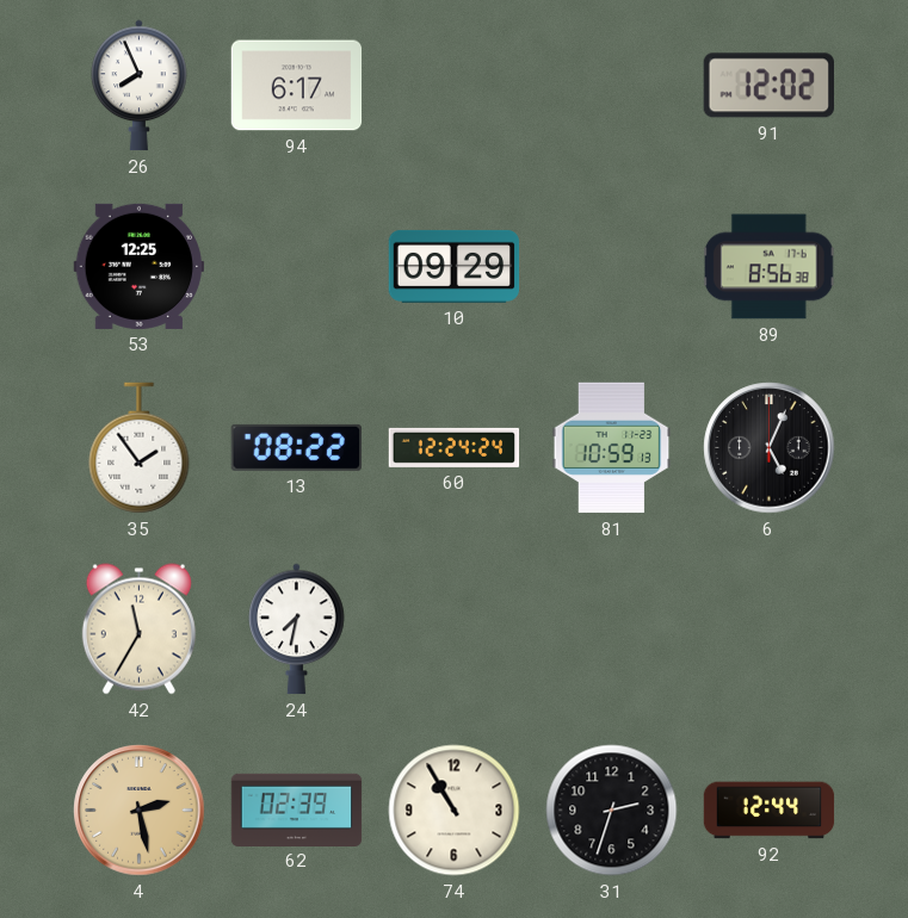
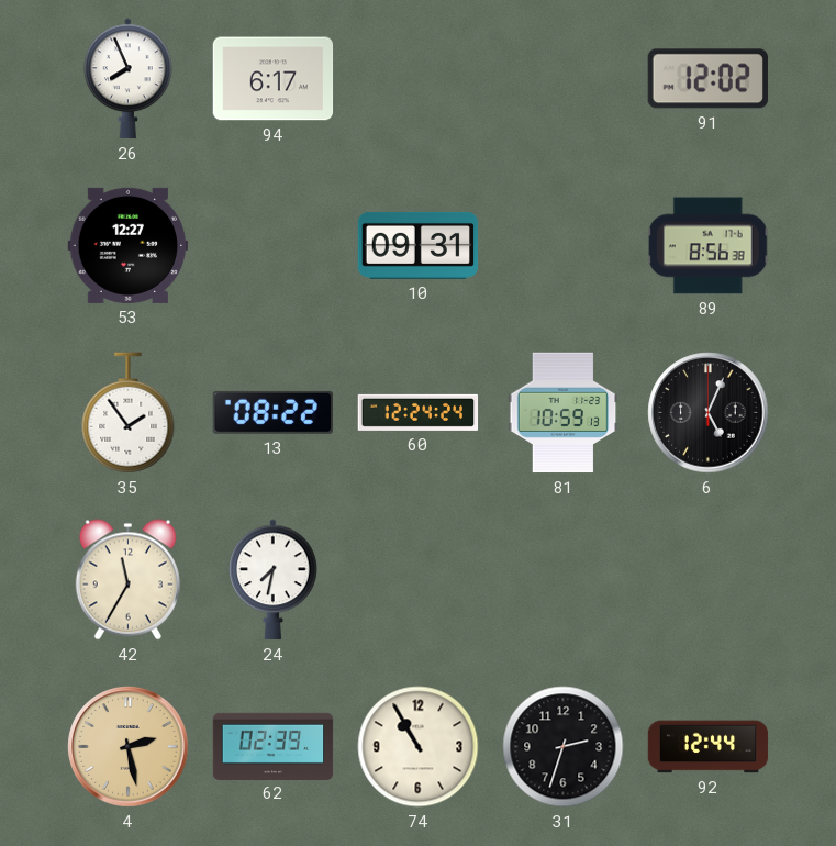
53: 12:25 -> 12:27
10: 09:29 -> 09:31
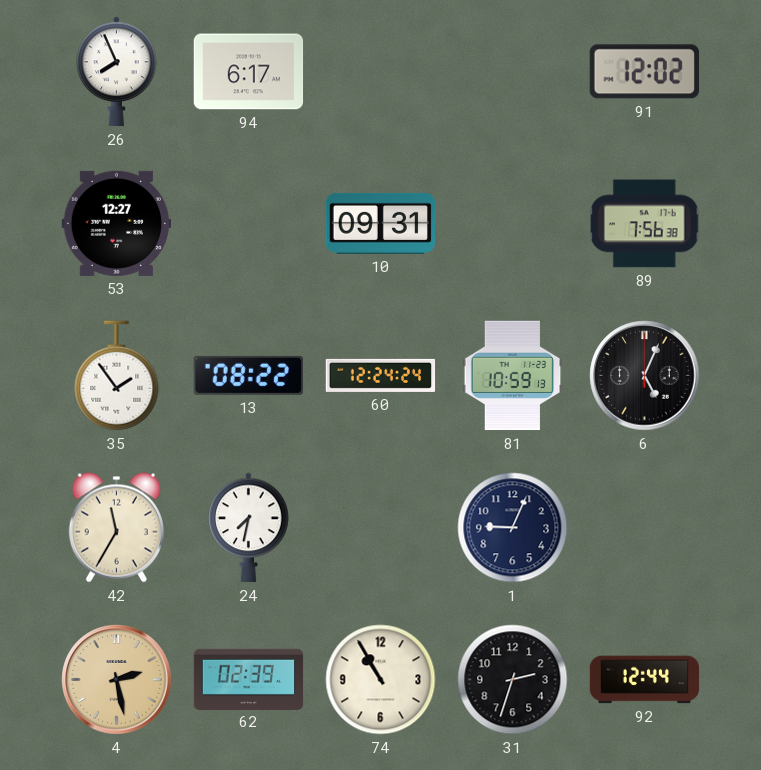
89: 8:56 -> 7:56
1: none -> 9:04
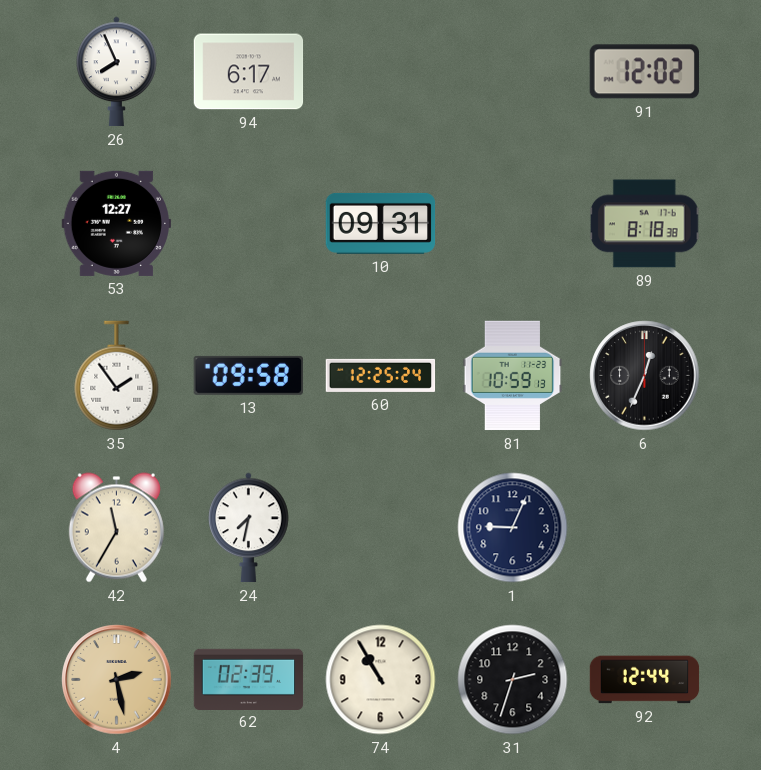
89: 7:56 -> 8:18
13: 08:22 -> 09:58
60: 12:24 -> 12:25
6: 5:04 -> 12:34
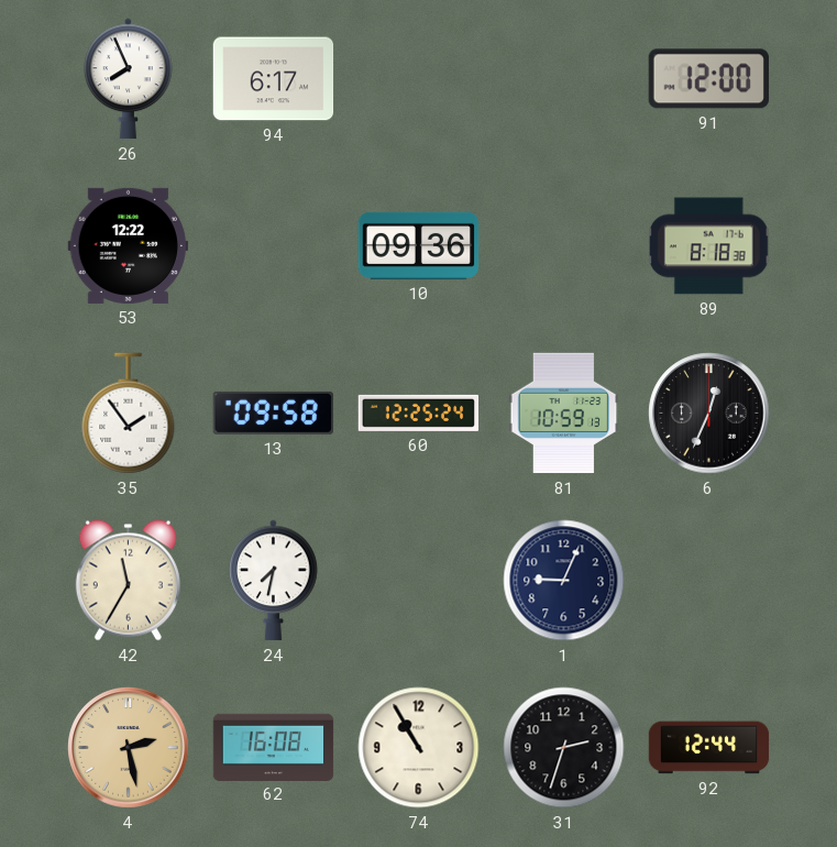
91: 12:02 -> 12:00
53: 12:27 -> 12:22
10: 09:31 -> 09:36
62: 02:39 -> 16:08
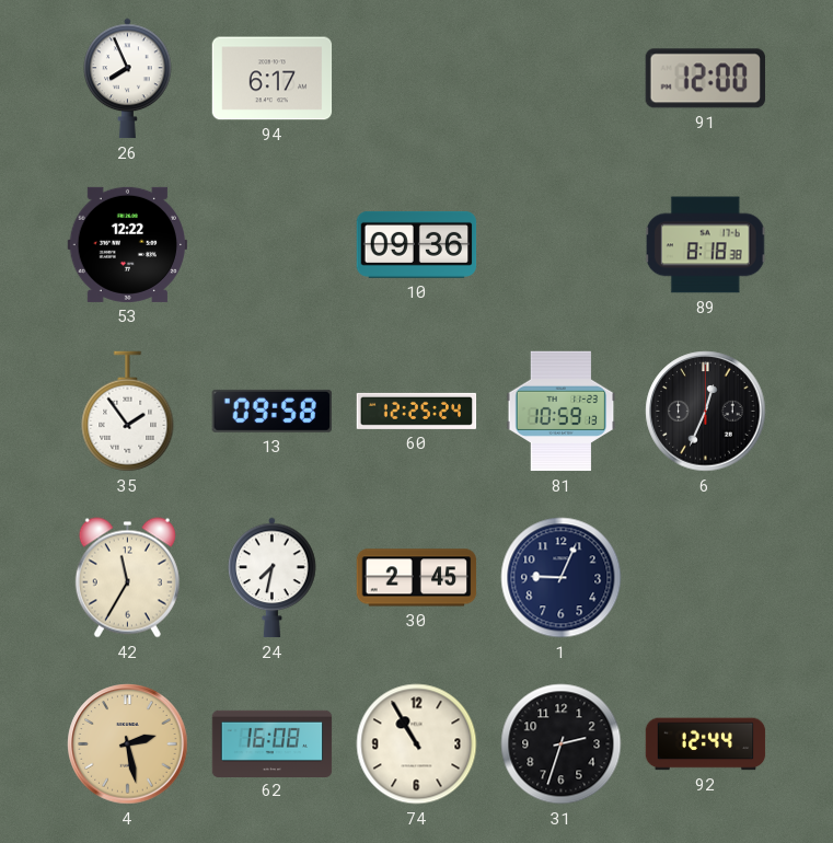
30: none -> 2:45
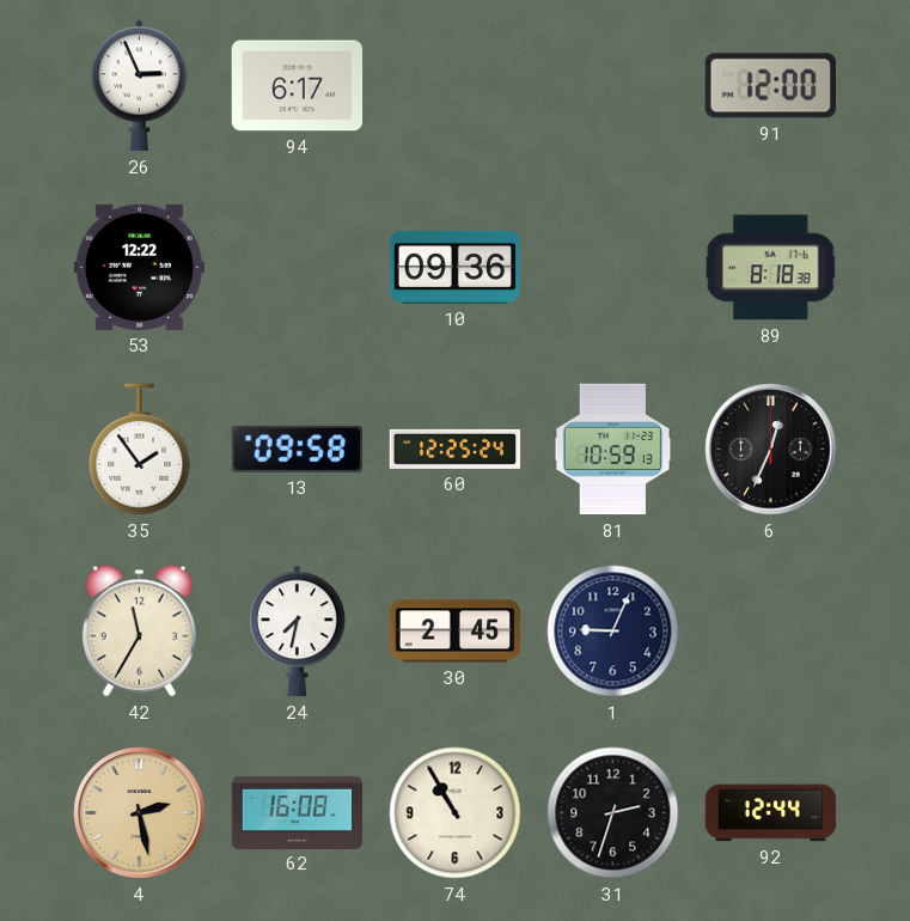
26: 7:56 -> 2:56
